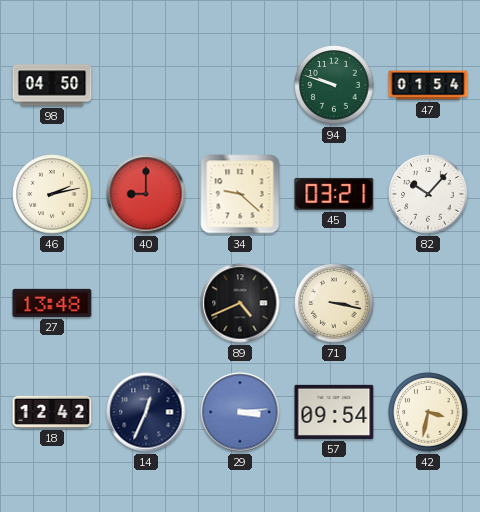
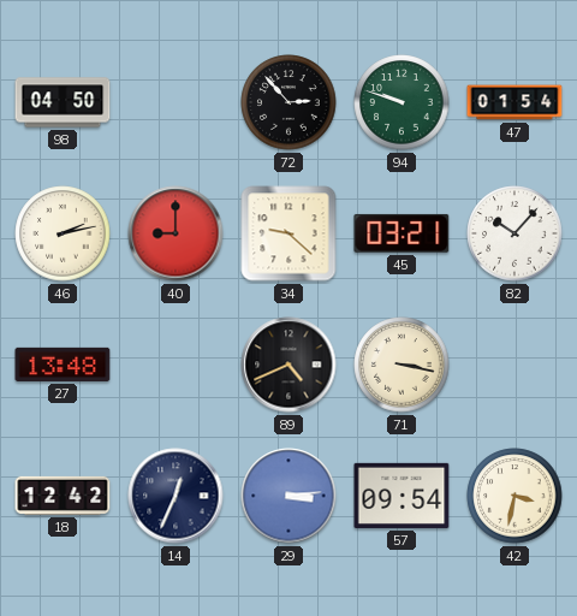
72: none -> 2:53
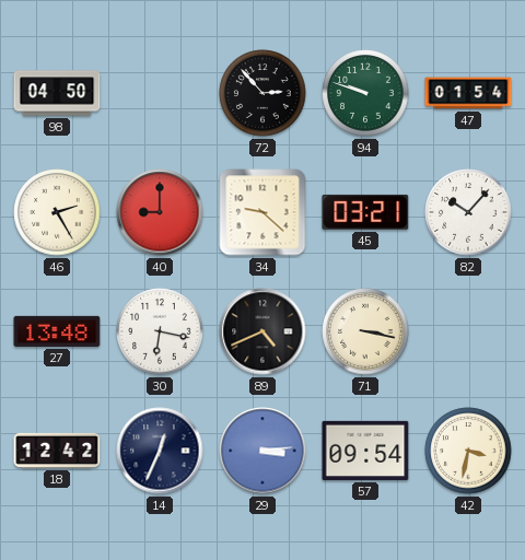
46: 2:13 -> 2:25
30: none -> 6:17
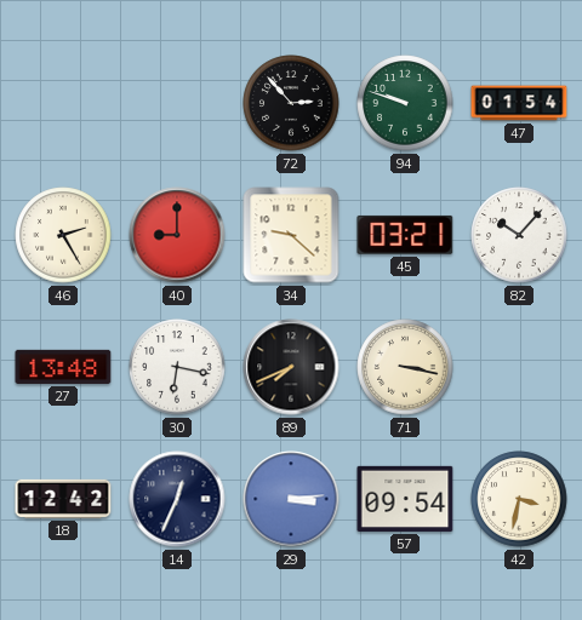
98: 04:50 -> none
89: 4:41 -> 7:41
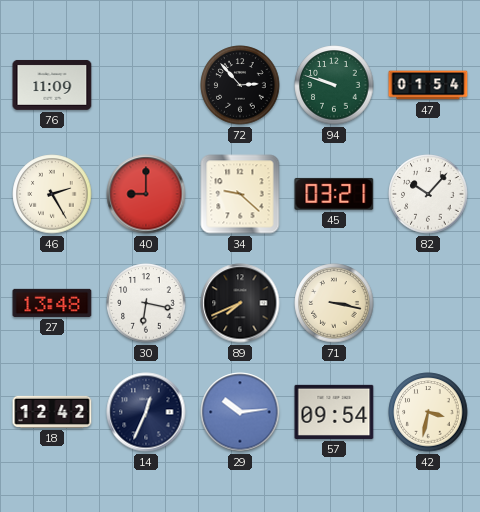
76: none -> 11:09
29: 3:14 -> 10:14
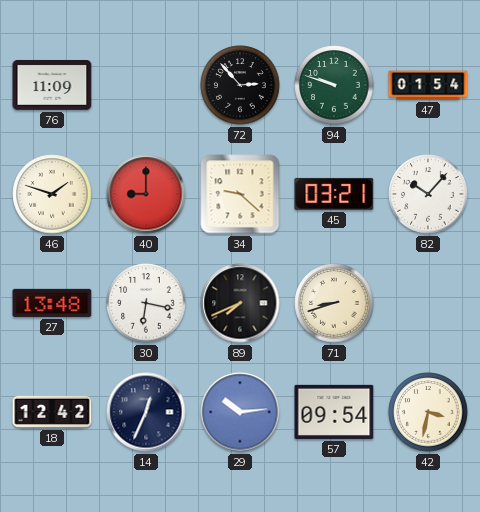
46: 2:25 -> 1:48
71: 3:17 -> 8:42
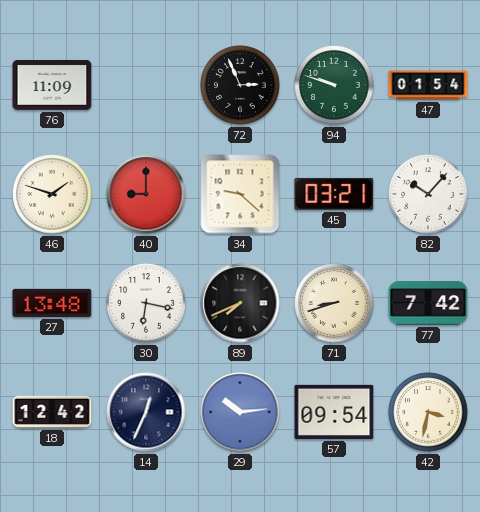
72: 2:53 -> 2:56
77: none -> 7:42
